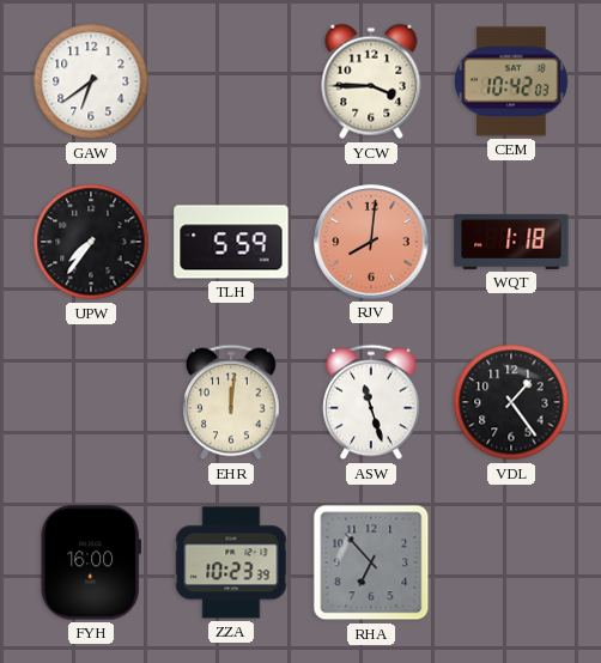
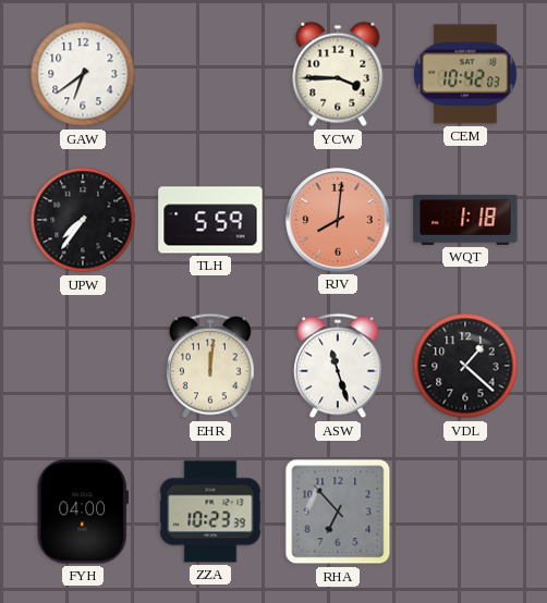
VDL: 1:24 -> 1:22
FYH: 16:00 -> 04:00
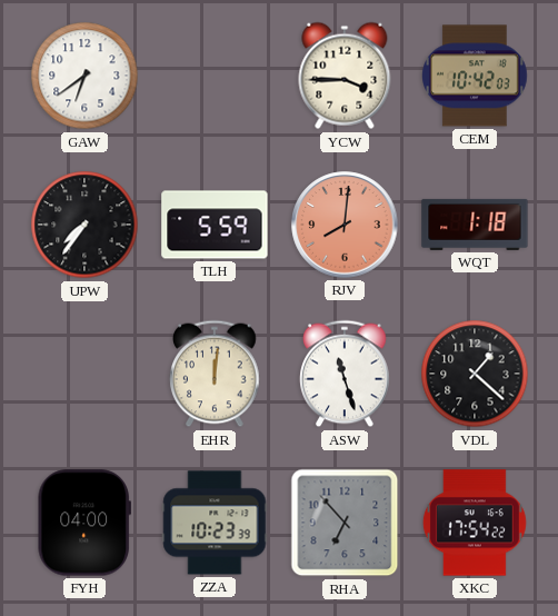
XKC: none -> 17:54
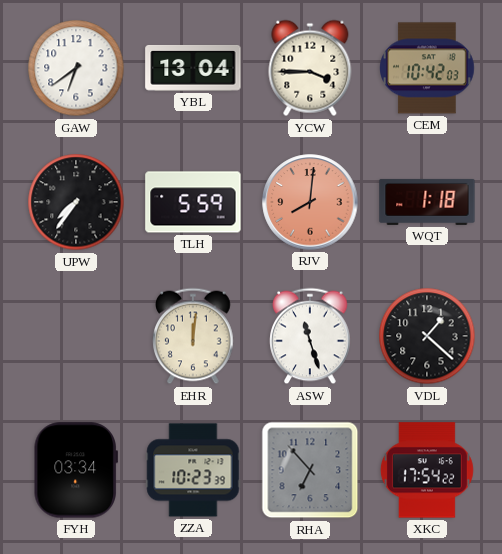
YBL: none -> 13:04
FYH: 04:00 -> 03:34
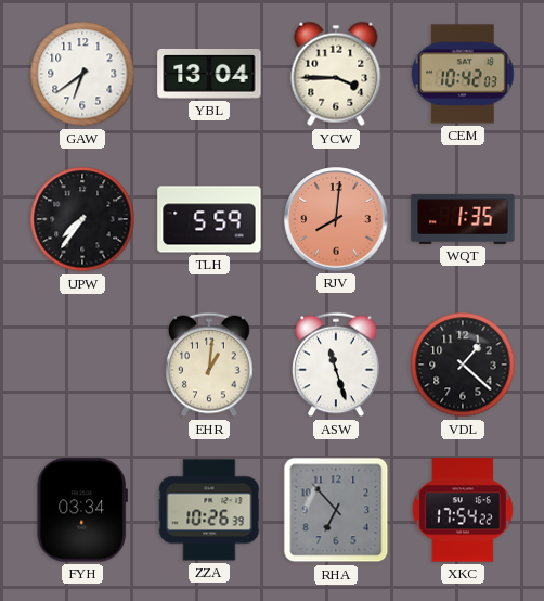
WQT: 1:18 -> 1:35
EHR: 12:01 -> 1:01
ZZA: 10:23 -> 10:26
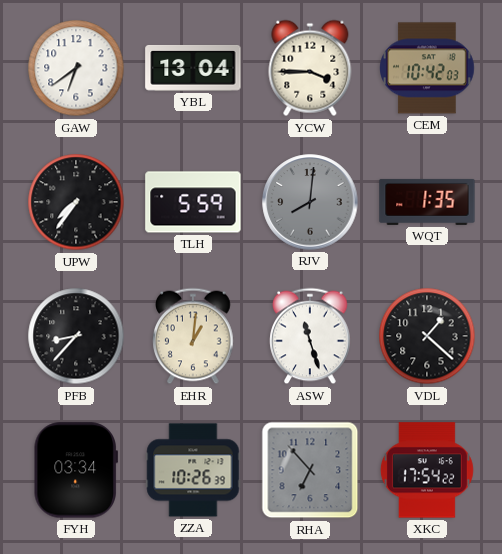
RJV dial: salmon -> grey
PFB: none -> 8:37
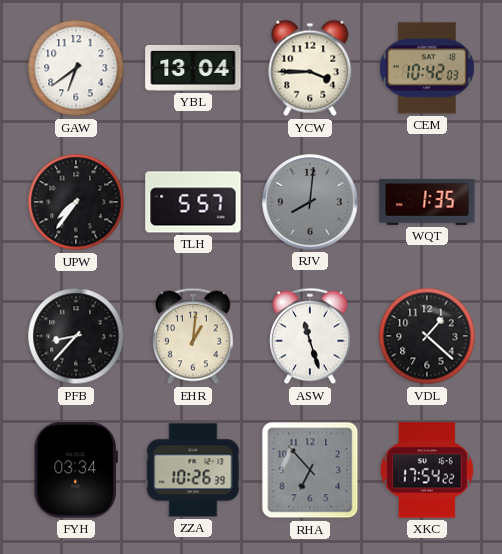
TLH: 5:59 -> 5:57
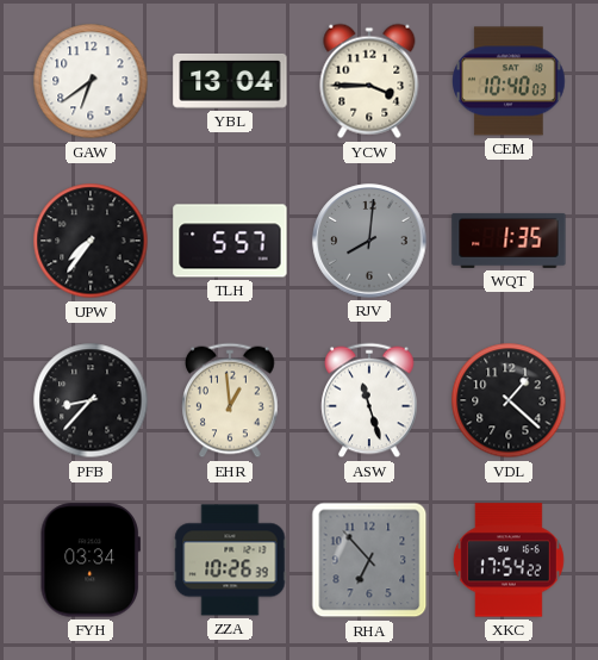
CEM: 10:42 -> 10:40
EHR: 1:01 -> 12:59
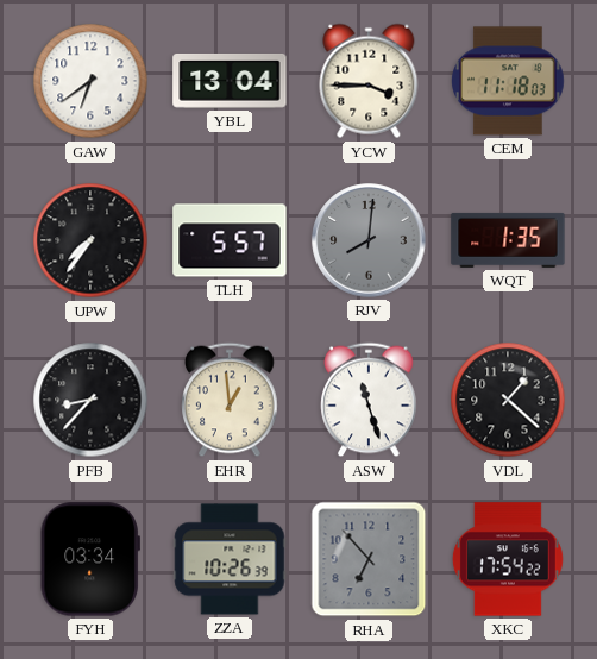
CEM: 10:40 -> 11:18
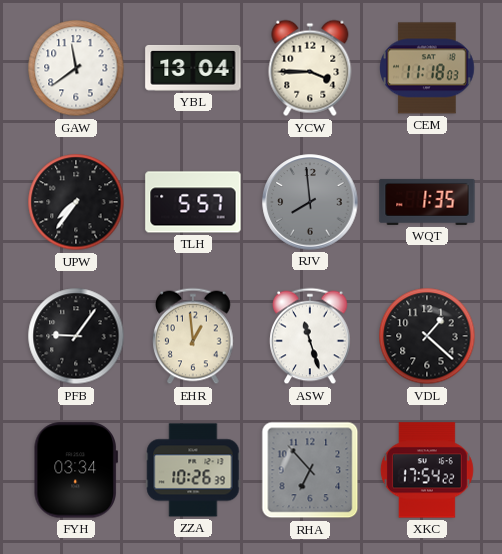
GAW: 6:39 -> 11:39
RJV: 8:01 -> 7:59
PFB: 8:37 -> 9:06
